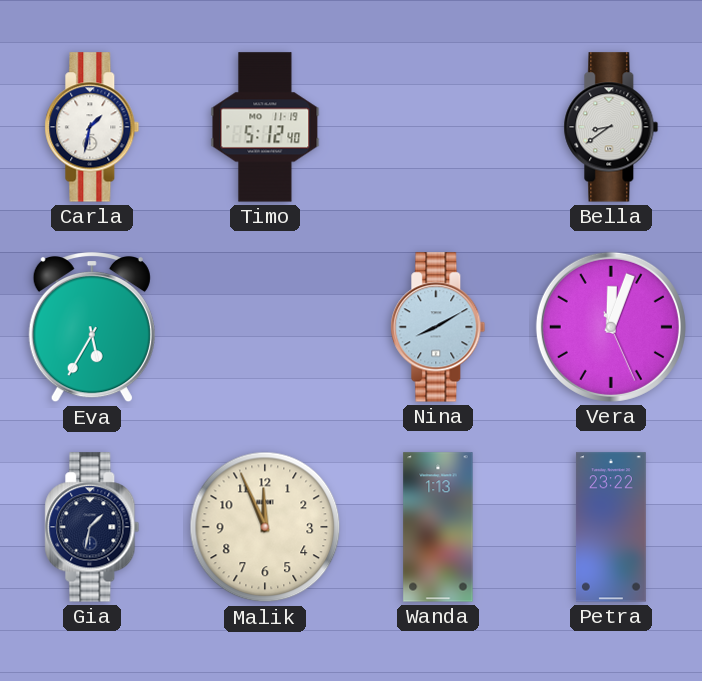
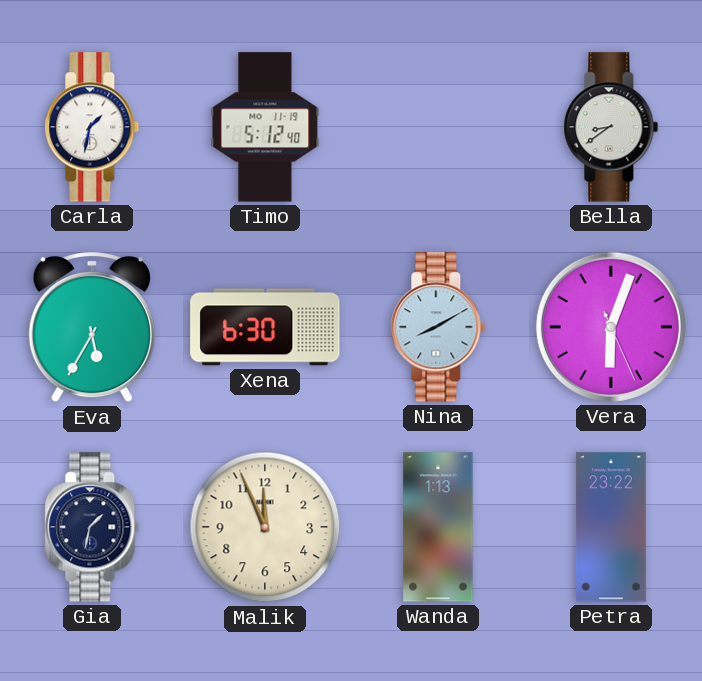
Xena: none -> 6:30
Vera: 12:03 -> 6:03
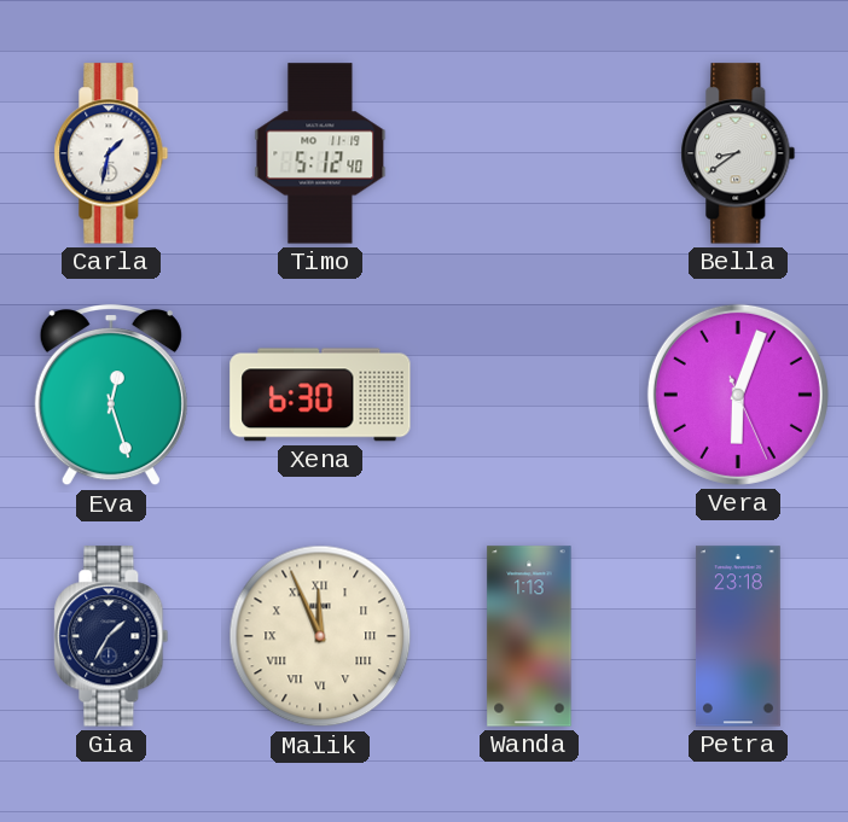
Eva: 5:35 -> 12:27
Nina: 8:10 -> none
Gia: 1:32 -> 1:35
Malik numerals: Arabic -> Roman
Petra: 23:22 -> 23:18
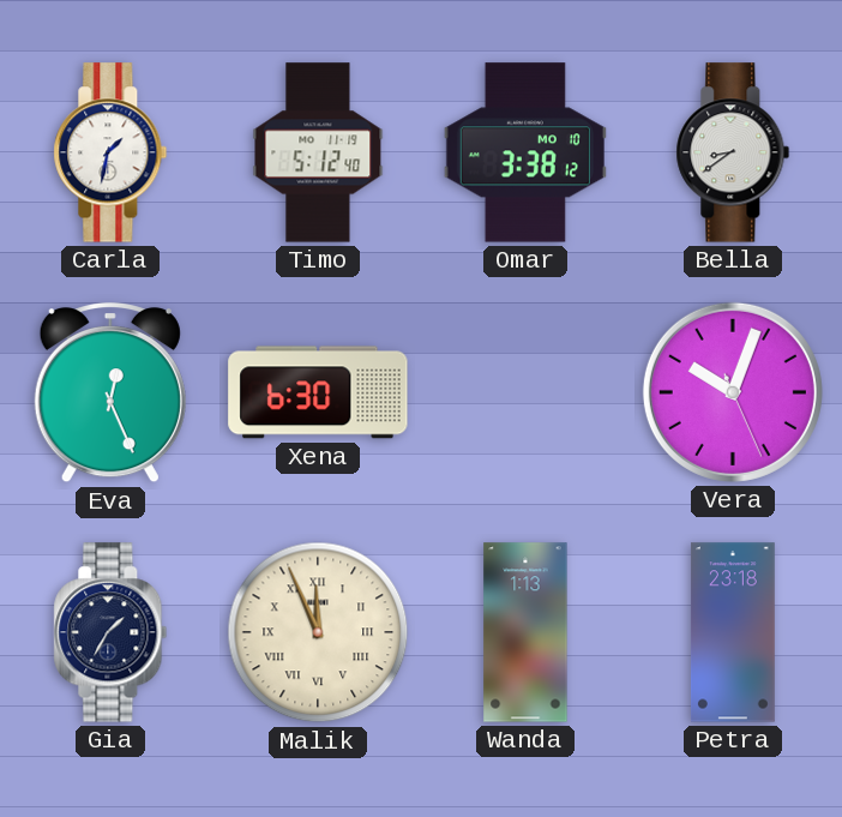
Omar: none -> 3:38
Eva: 12:27 -> 12:26
Vera: 6:03 -> 10:03
